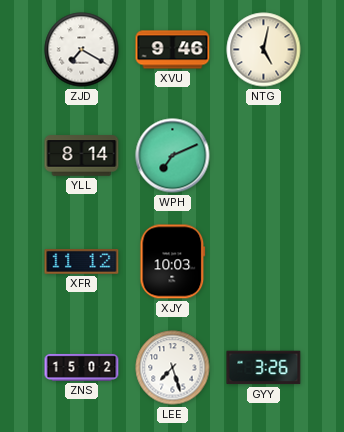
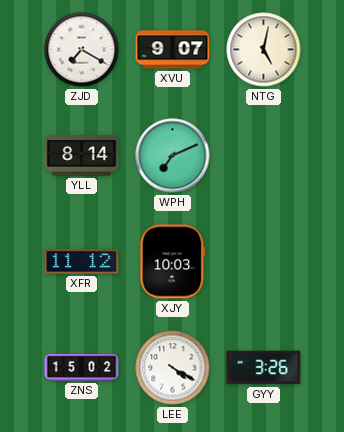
XVU: 9:46 -> 9:07
LEE: 7:27 -> 4:20
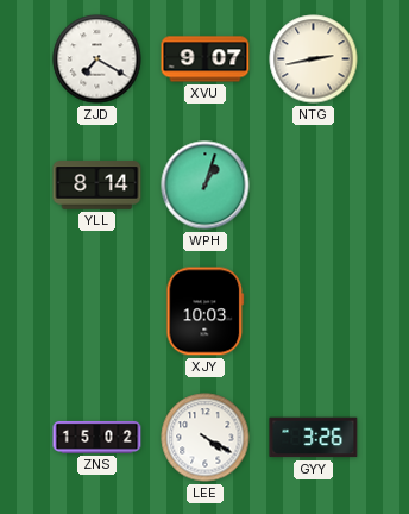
NTG: 5:02 -> 2:43
WPH: 7:11 -> 1:03
XFR: 11:12 -> none
